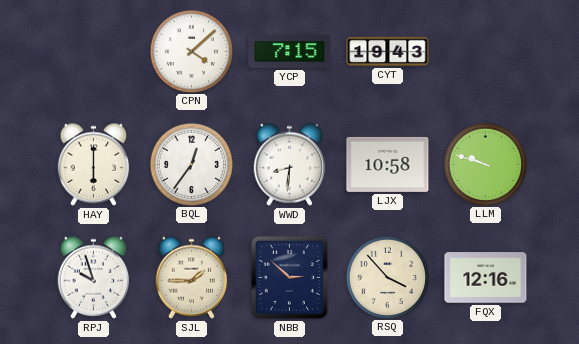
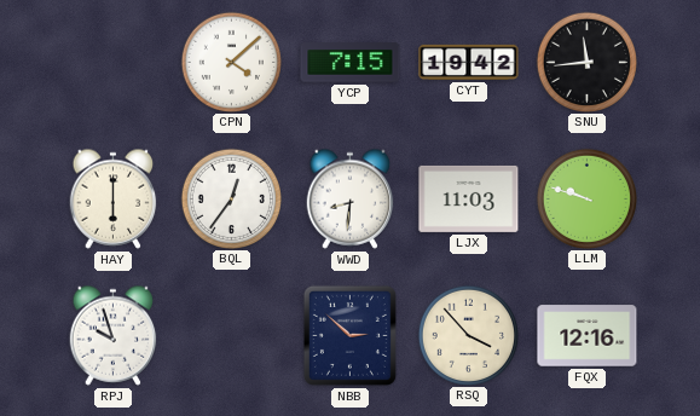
CYT: 19:43 -> 19:42
SNU: none -> 11:44
LJX: 10:58 -> 11:03
SJL: 1:45 -> none
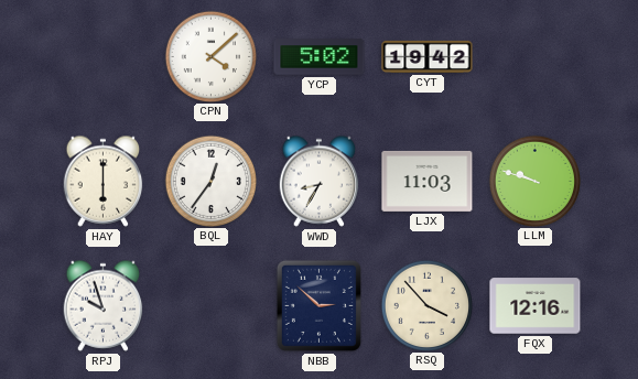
YCP: 7:15 -> 5:02
SNU: 11:44 -> none
WWD: 8:31 -> 8:35
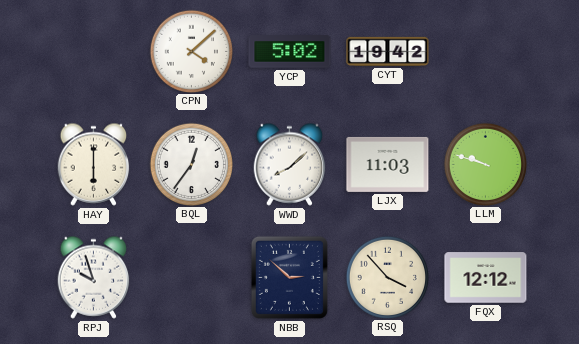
WWD: 8:35 -> 8:08
FQX: 12:16 -> 12:12
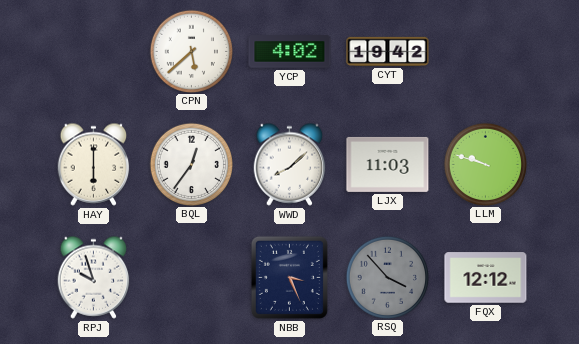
CPN: 4:08 -> 5:38
YCP: 5:02 -> 4:02
NBB: 2:52 -> 3:26
RSQ dial: cream -> grey
